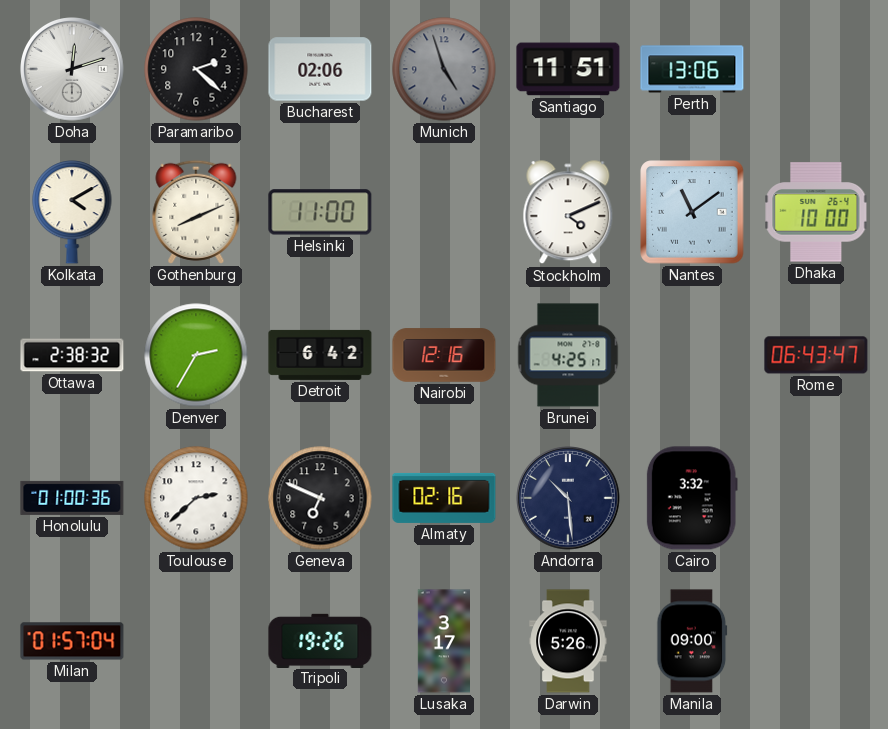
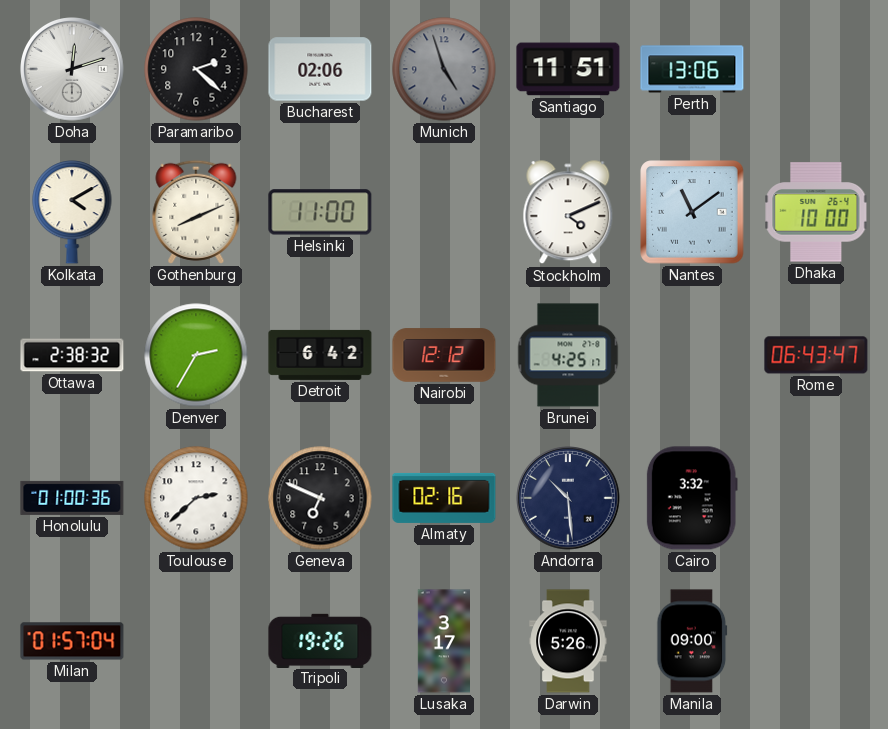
Nairobi: 12:16 -> 12:12
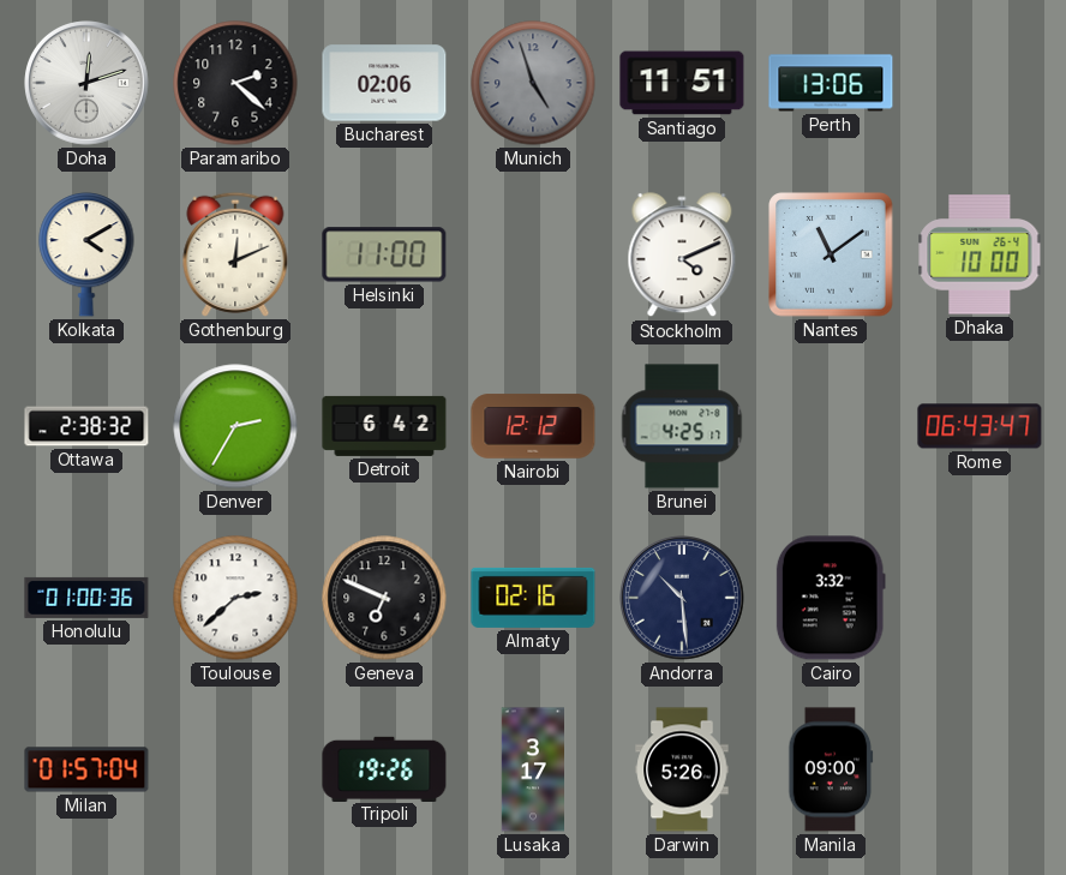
Gothenburg: 8:11 -> 12:11
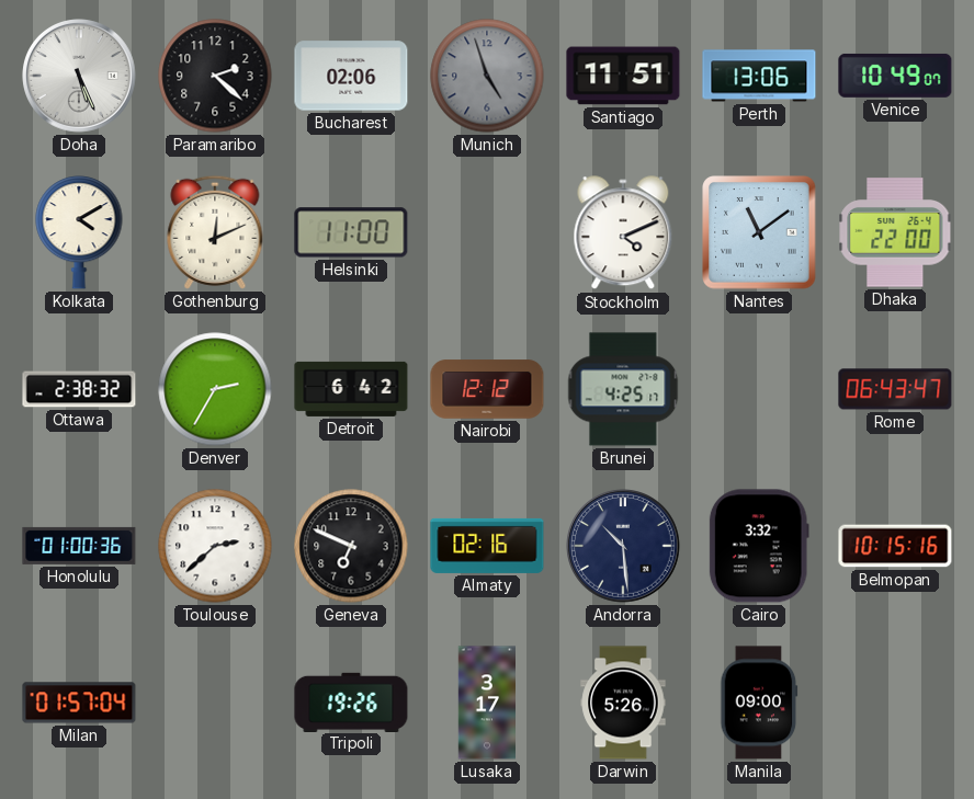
Doha: 12:12 -> 5:26
Venice: none -> 10:49
Dhaka: 10:00 -> 22:00
Belmopan: none -> 10:15
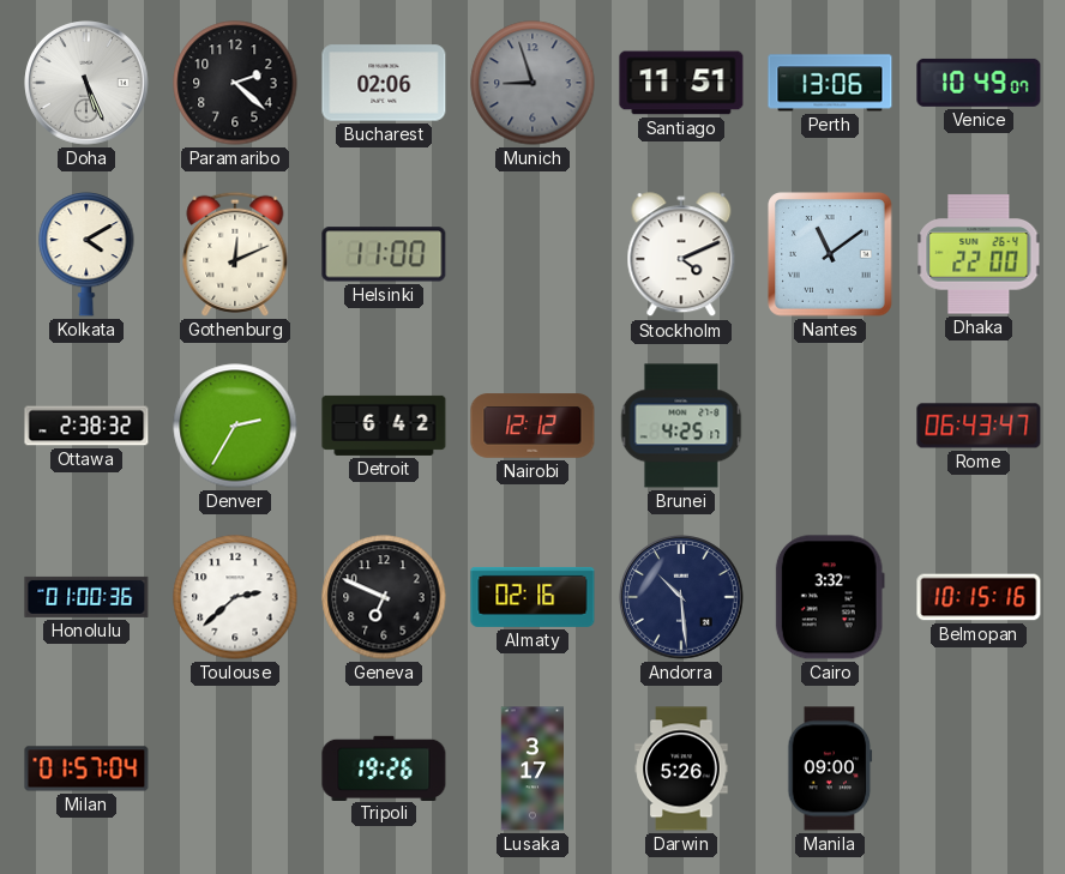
Munich: 4:57 -> 8:57
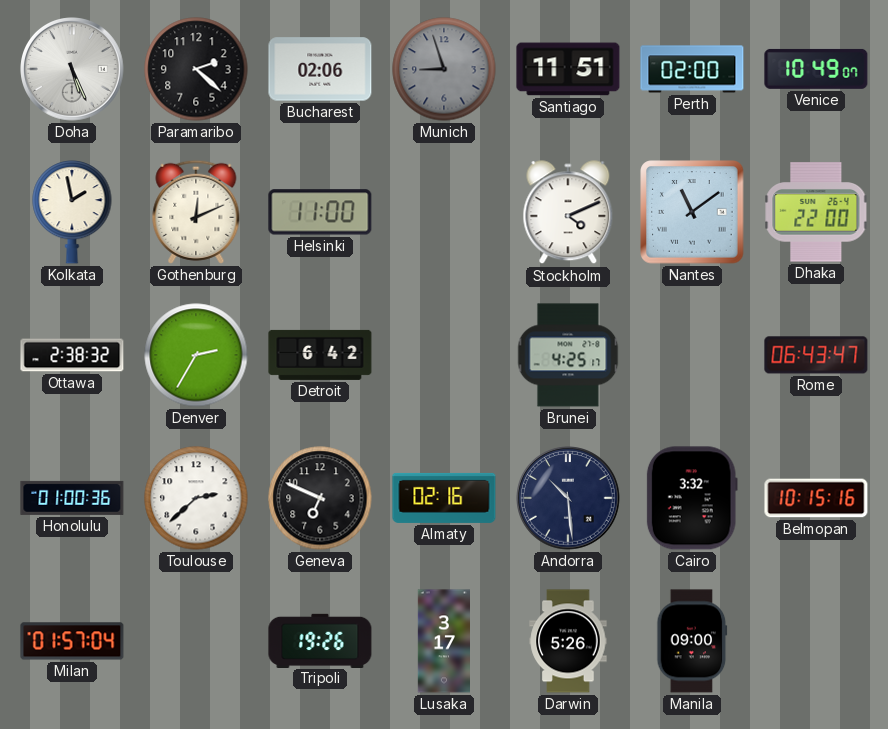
Perth: 13:06 -> 02:00
Kolkata: 4:10 -> 1:58
Nairobi: 12:12 -> none
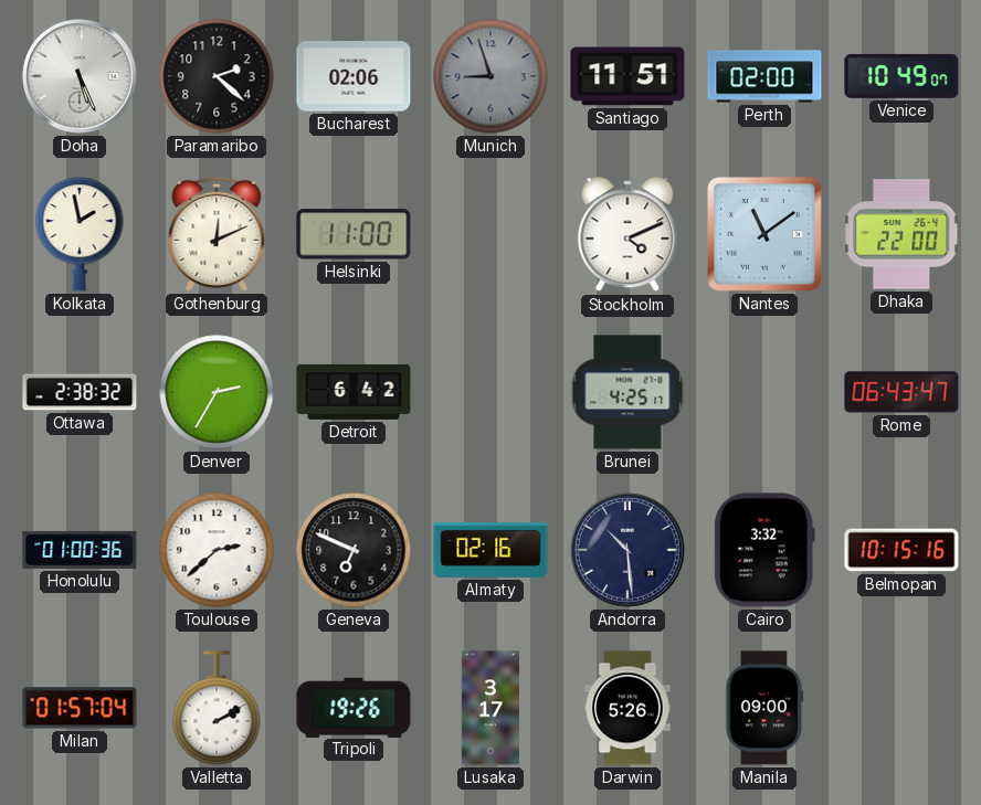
Valletta: none -> 2:10
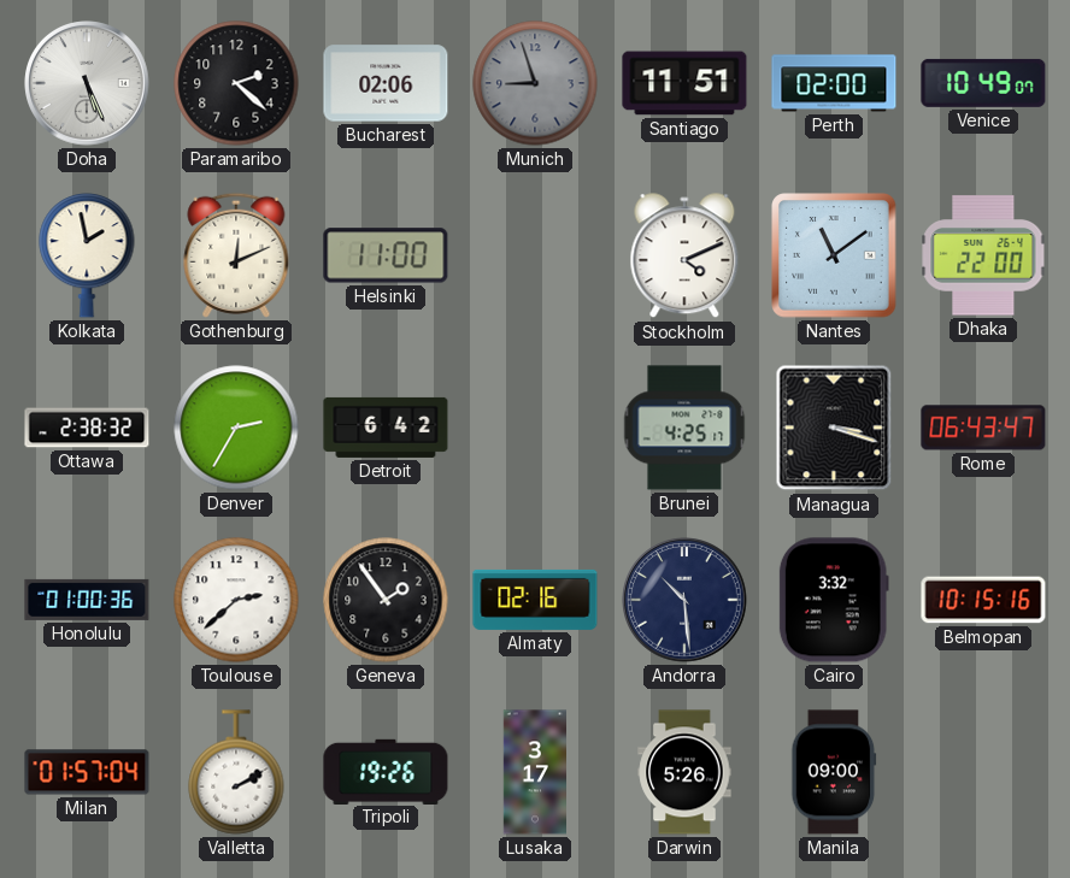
Managua: none -> 3:18
Geneva: 6:49 -> 1:54
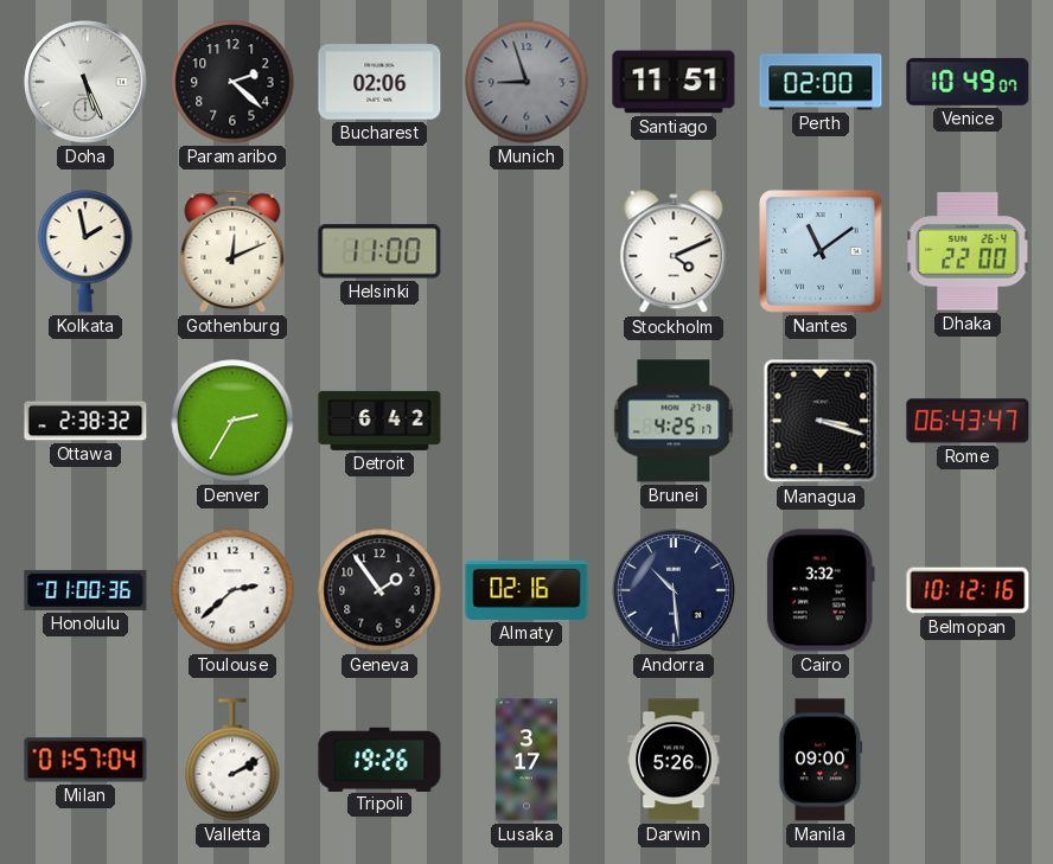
Belmopan: 10:15 -> 10:12
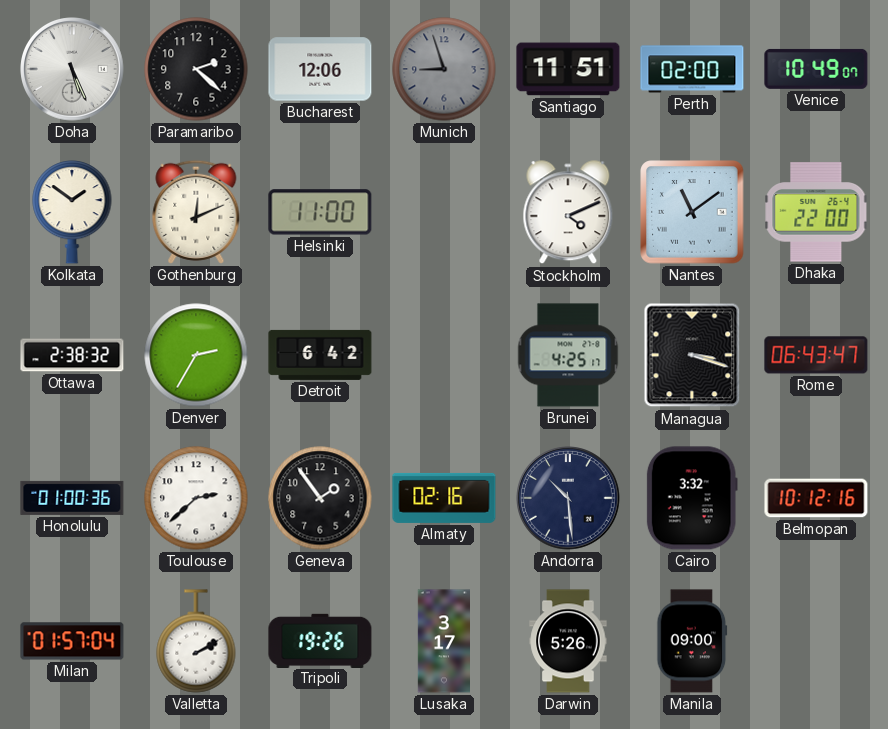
Bucharest: 02:06 -> 12:06
Kolkata: 1:58 -> 1:51
